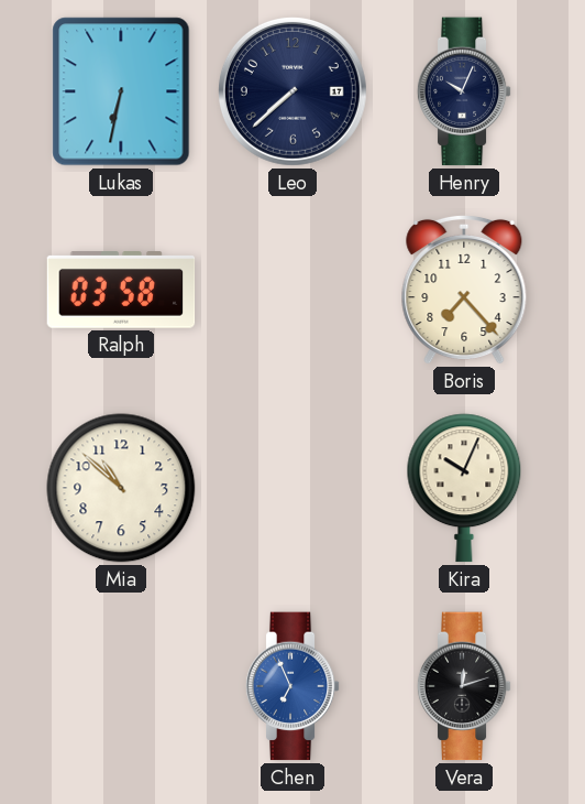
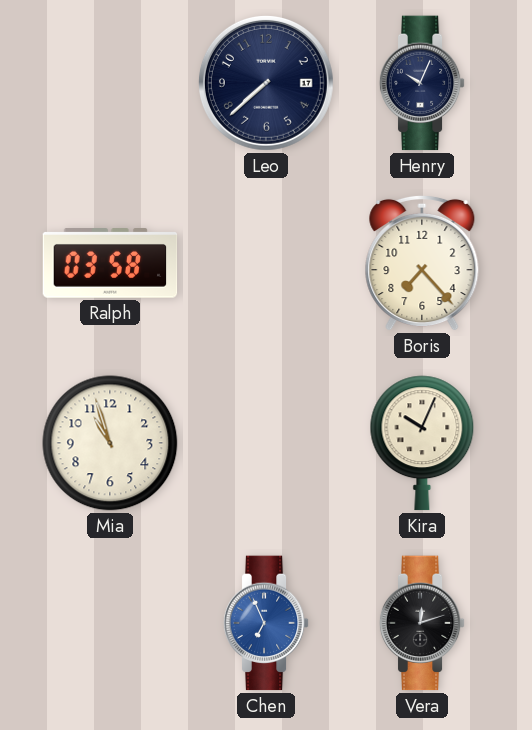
Lukas: 6:32 -> none
Mia: 10:52 -> 10:57
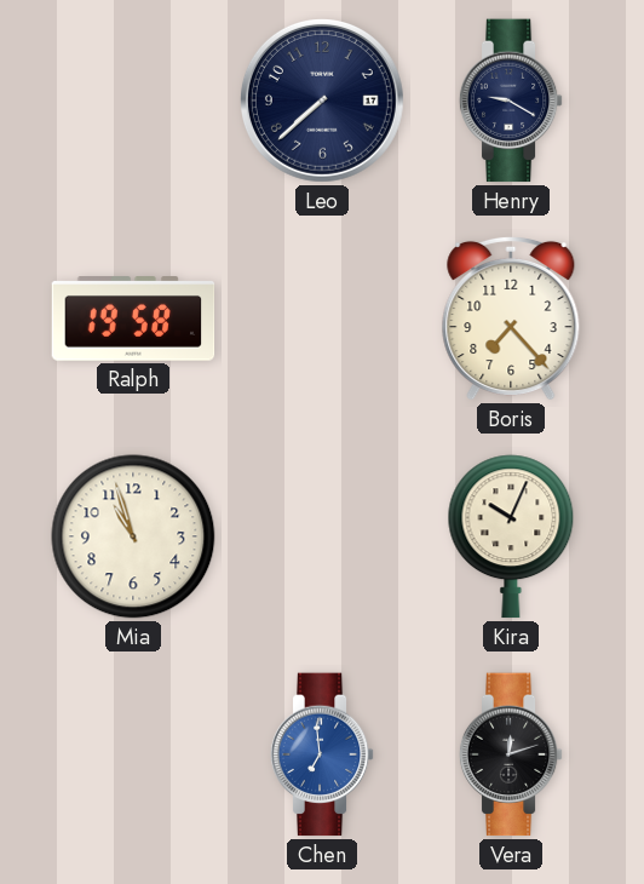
Henry: 10:04 -> 9:20
Ralph: 03:58 -> 19:58
Chen: 6:56 -> 6:59
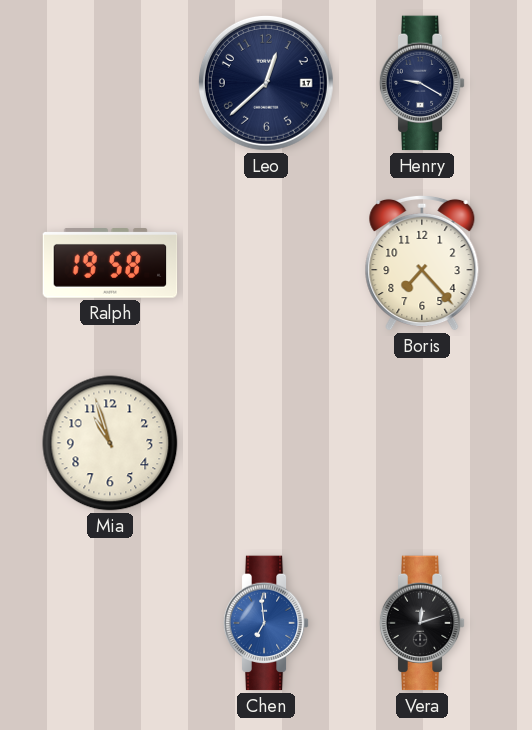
Leo: 7:38 -> 12:38
Kira: 10:04 -> none
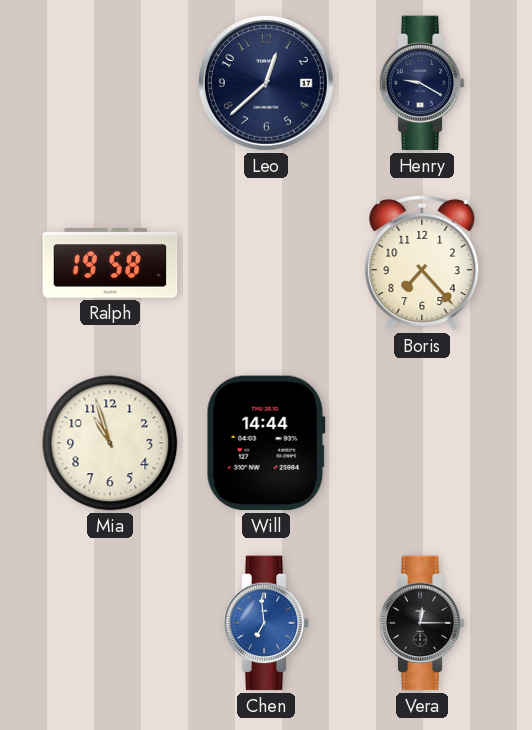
Will: none -> 14:44
Vera: 12:12 -> 12:15
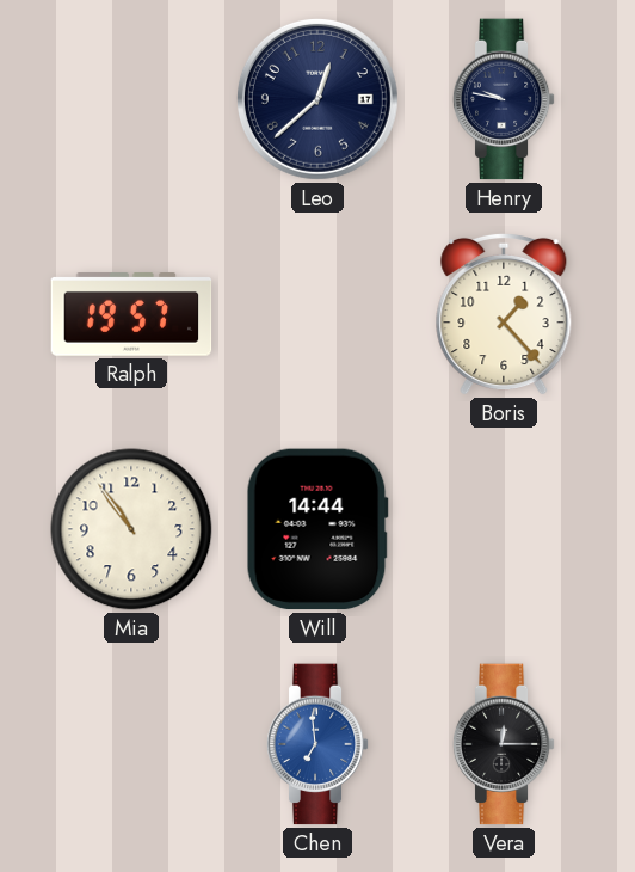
Henry: 9:20 -> 9:47
Ralph: 19:58 -> 19:57
Boris: 7:23 -> 1:23
Mia: 10:57 -> 10:54
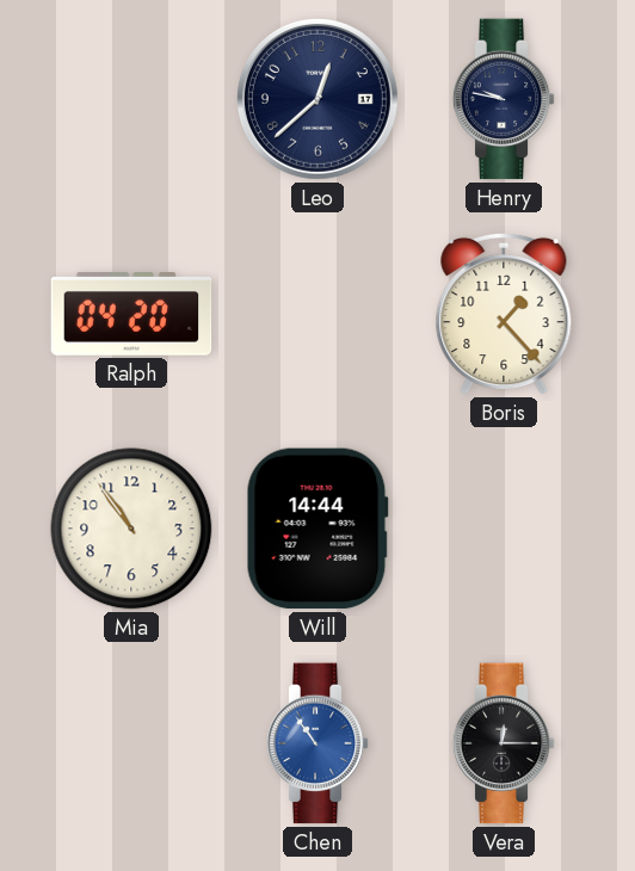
Ralph: 19:57 -> 04:20
Chen: 6:59 -> 10:54
